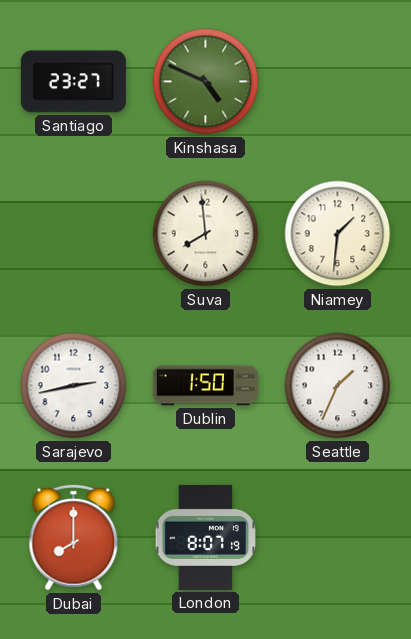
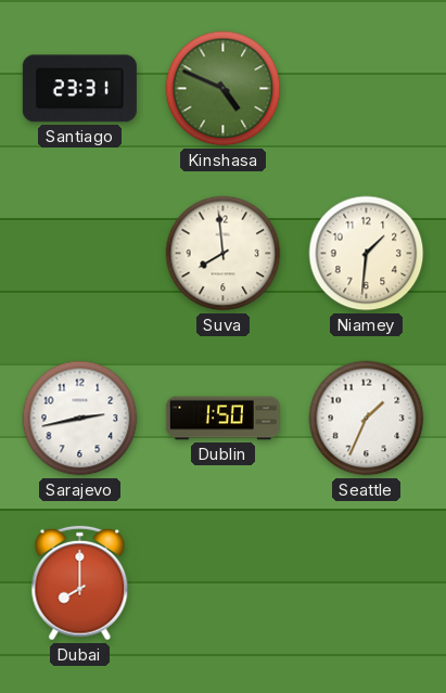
Santiago: 23:27 -> 23:31
London: 8:07 -> none
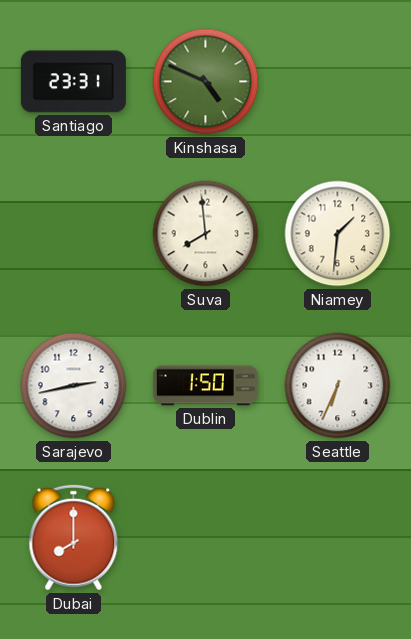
Seattle: 1:34 -> 6:34
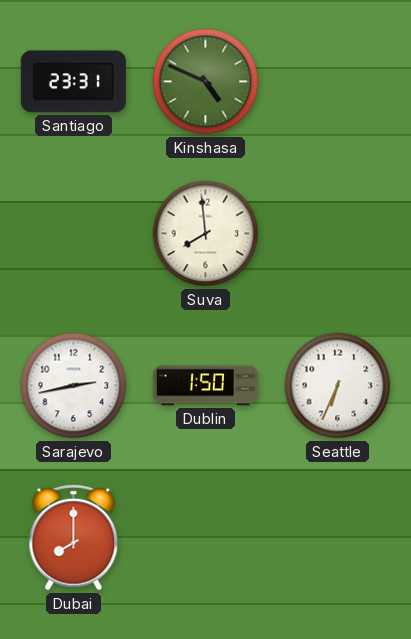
Niamey: 1:31 -> none
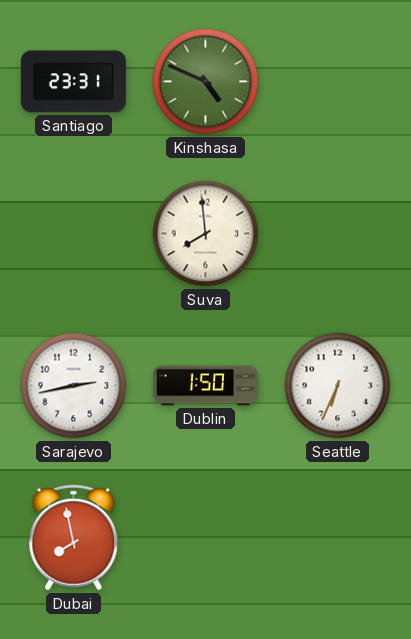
Dubai: 8:00 -> 7:58
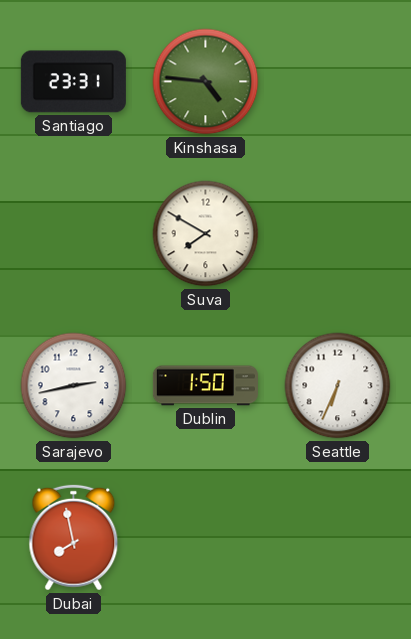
Kinshasa: 4:49 -> 4:46
Suva: 7:59 -> 7:50
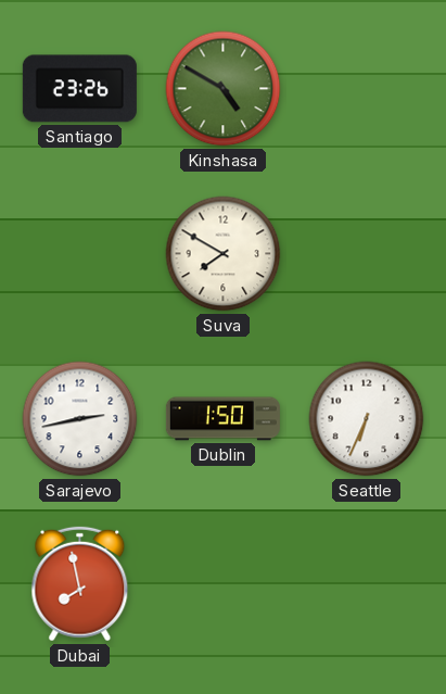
Santiago: 23:31 -> 23:26
Kinshasa: 4:46 -> 4:50
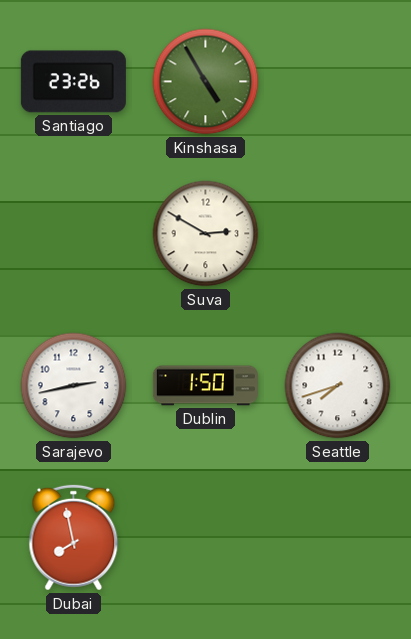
Kinshasa: 4:50 -> 4:55
Suva: 7:50 -> 2:50
Seattle: 6:34 -> 7:42
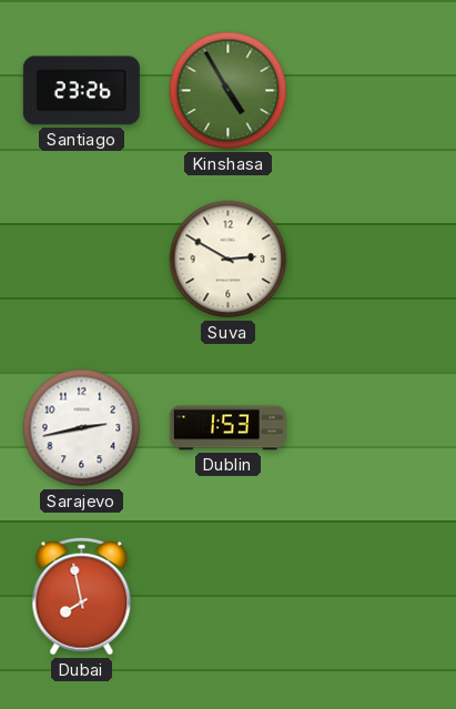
Dublin: 1:50 -> 1:53
Seattle: 7:42 -> none
